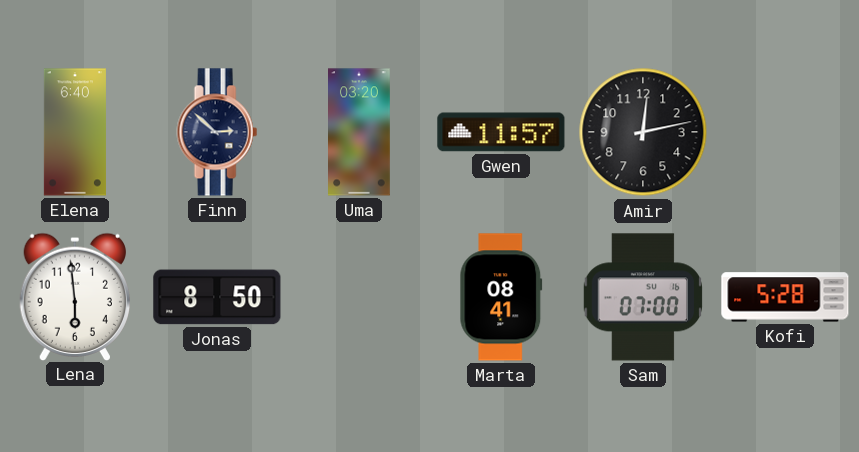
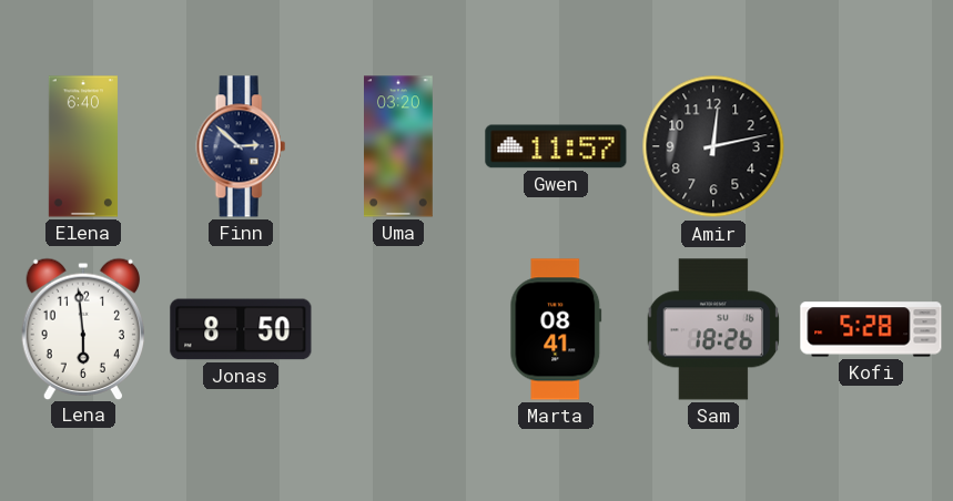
Sam: 07:00 -> 18:26
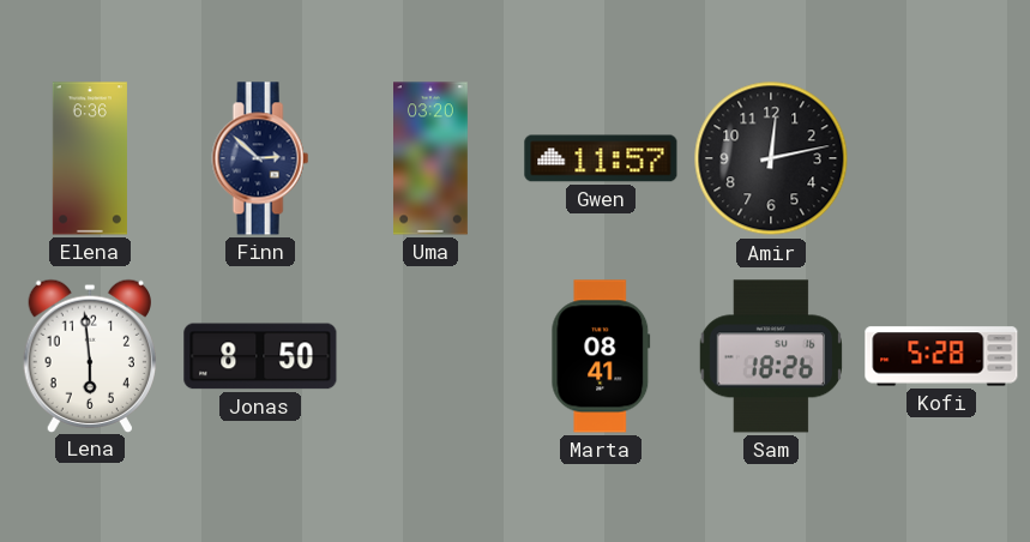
Elena: 6:40 -> 6:36
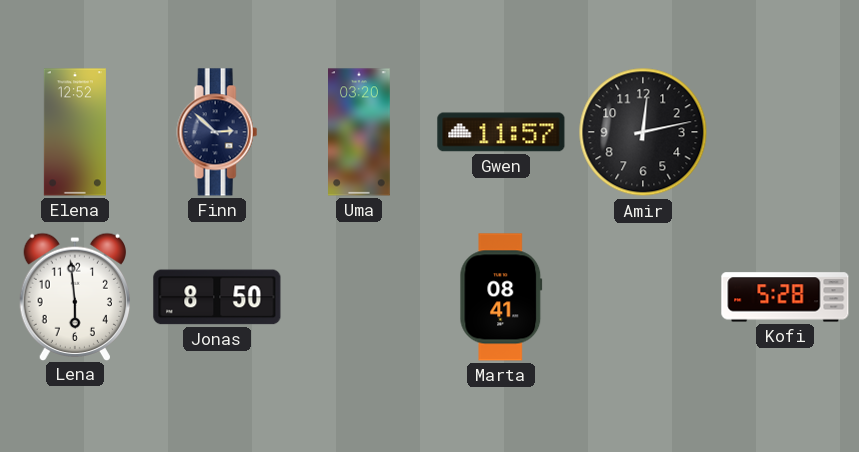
Elena: 6:36 -> 12:52
Sam: 18:26 -> none
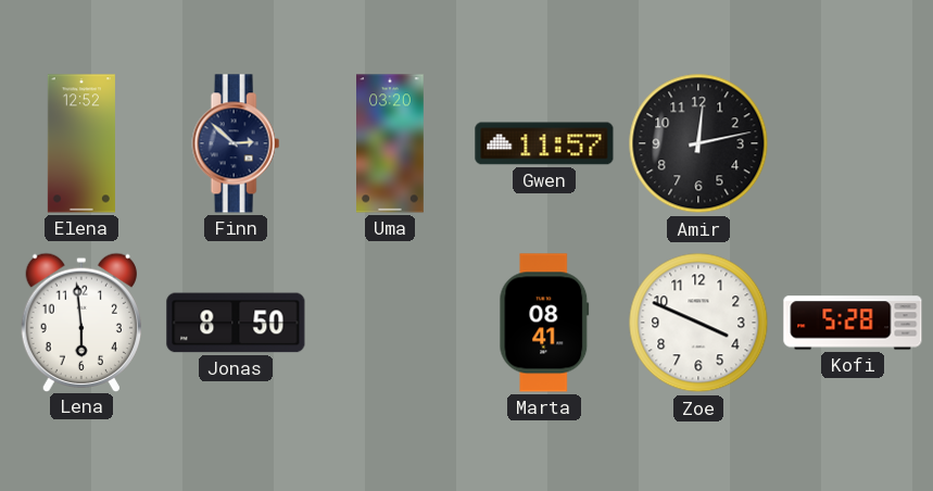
Zoe: none -> 3:49
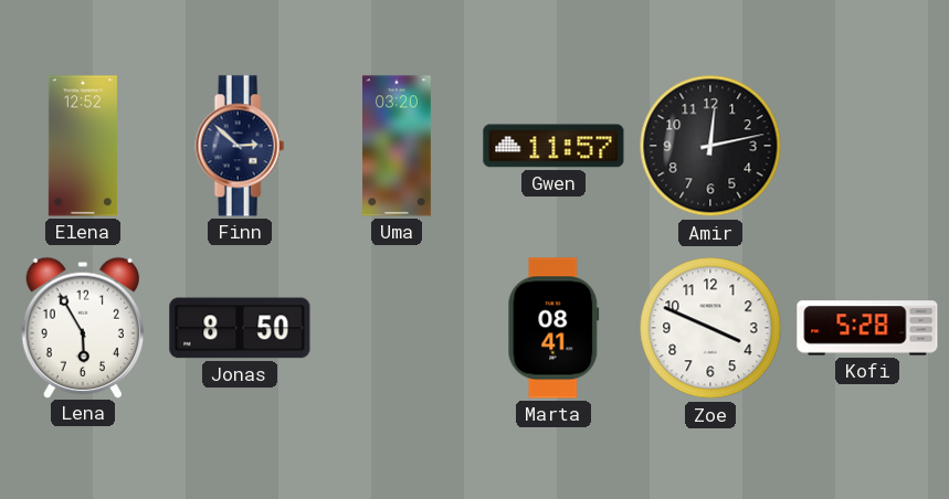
Lena: 5:59 -> 5:55
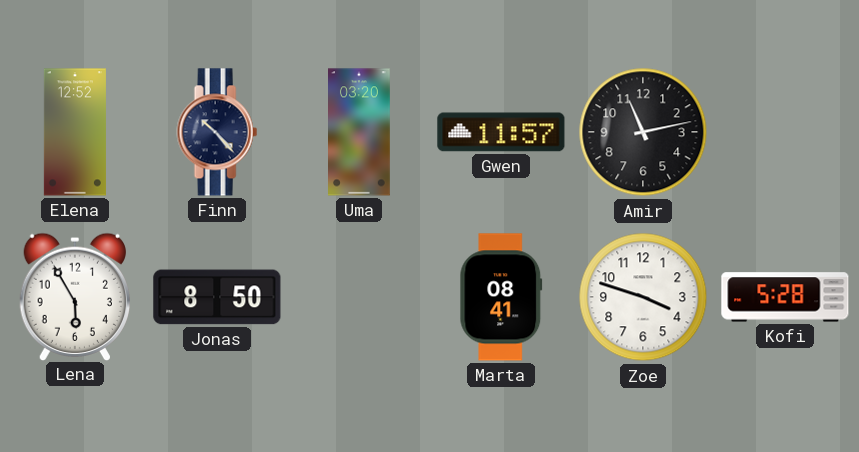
Finn: 2:52 -> 10:23
Amir: 12:13 -> 11:13
Zoe: 3:49 -> 3:48
